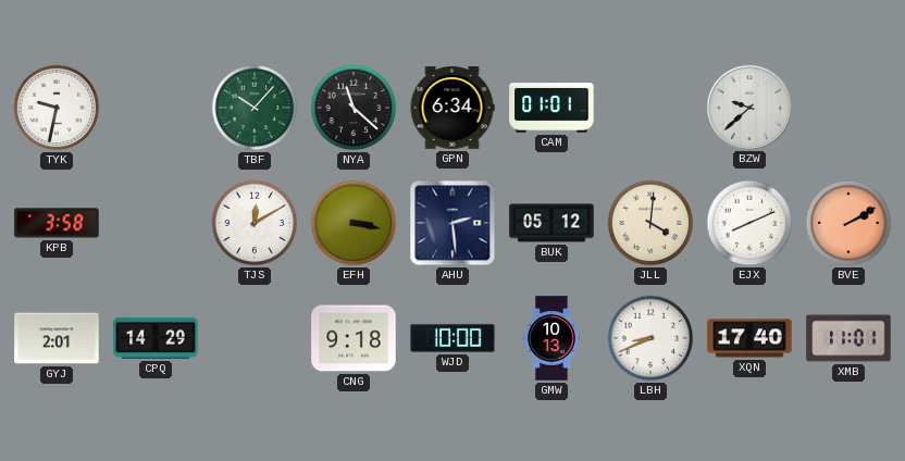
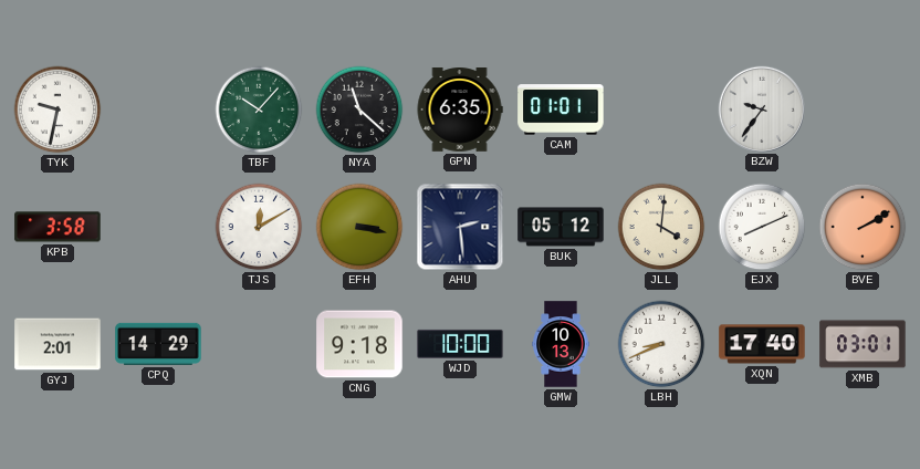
GPN: 6:34 -> 6:35
BZW: 9:38 -> 9:36
XMB: 11:01 -> 03:01
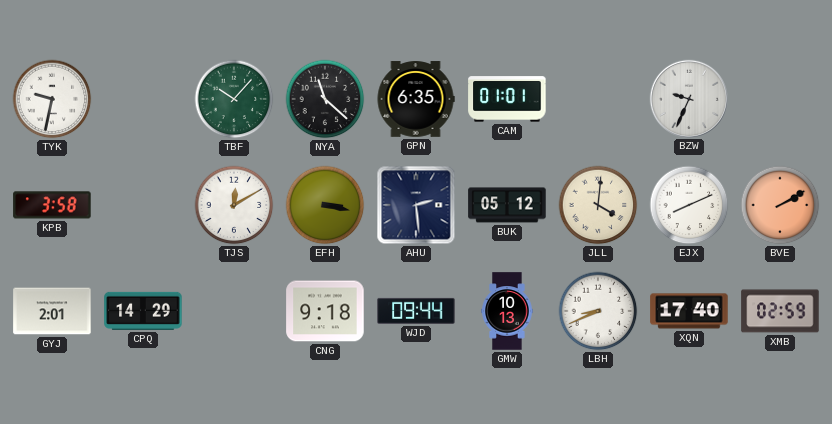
BZW: 9:36 -> 9:34
WJD: 10:00 -> 09:44
XMB: 03:01 -> 02:59
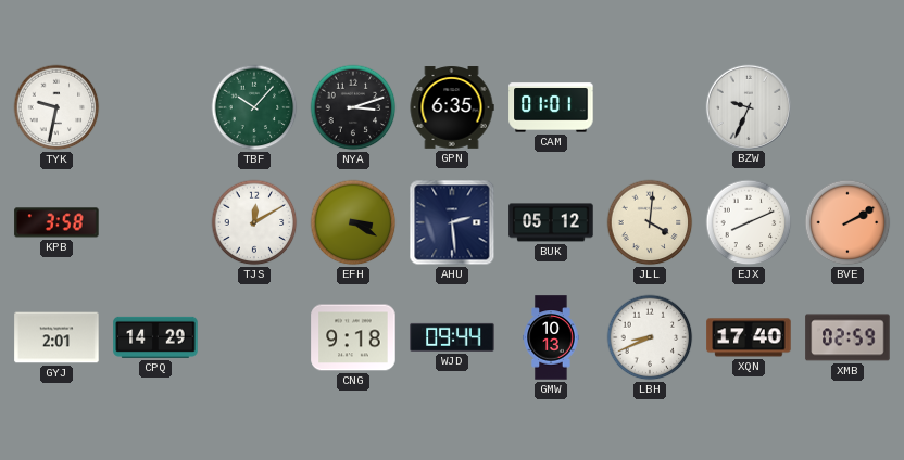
NYA: 11:22 -> 3:12
EFH: 3:17 -> 3:20
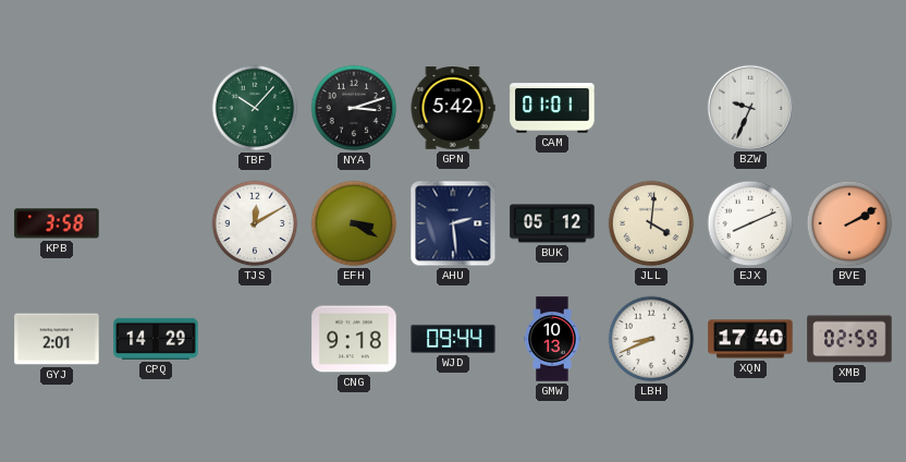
TYK: 9:32 -> none
GPN: 6:35 -> 5:42
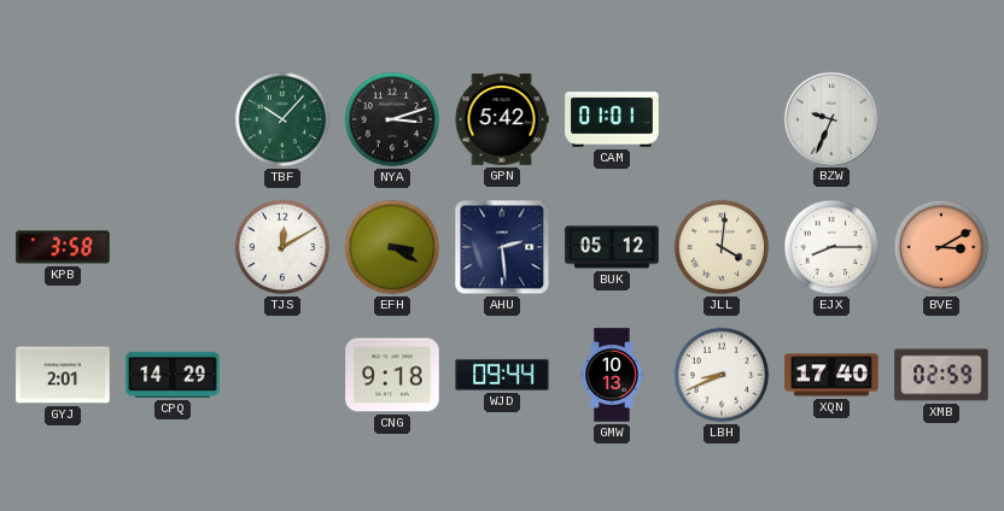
EJX: 8:11 -> 8:15
BVE: 2:10 -> 3:10
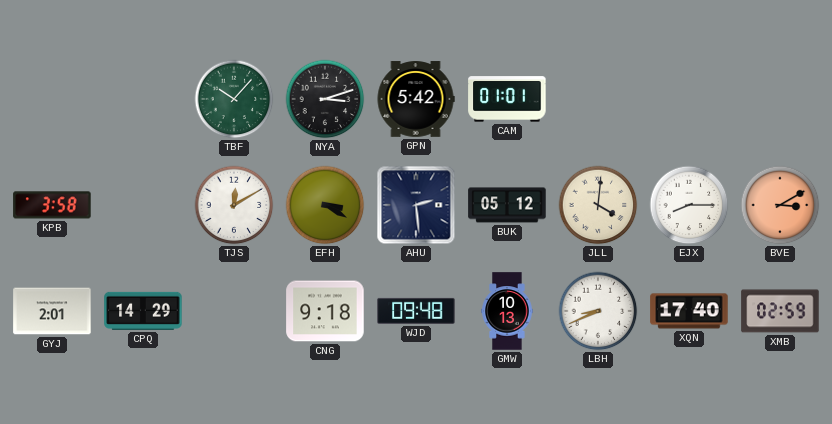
BZW: 9:34 -> none
WJD: 09:44 -> 09:48
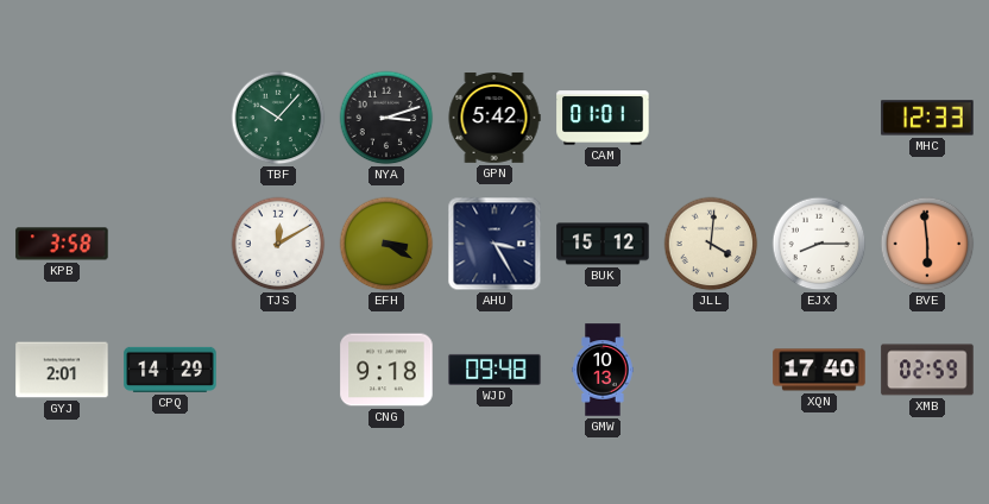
MHC: none -> 12:33
AHU: 2:29 -> 3:25
BUK: 05:12 -> 15:12
BVE: 3:10 -> 5:59
LBH: 8:41 -> none
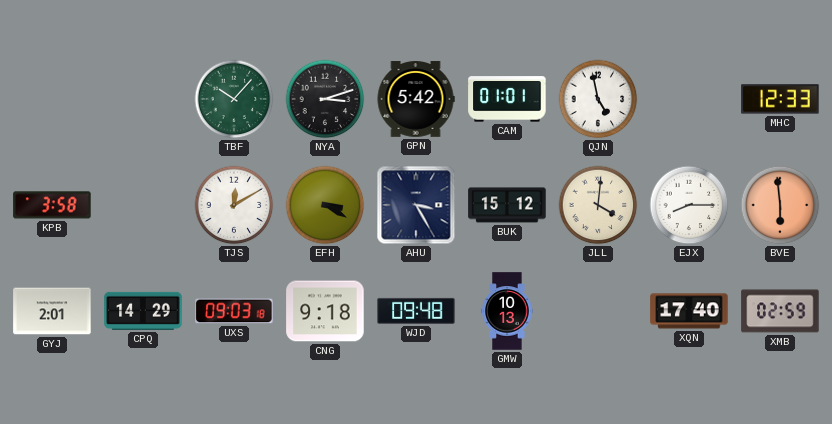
QJN: none -> 4:58
UXS: none -> 09:03
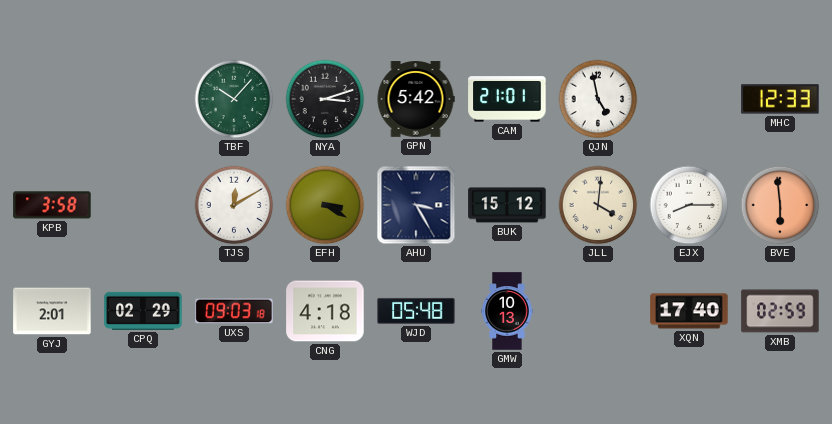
CAM: 01:01 -> 21:01
CPQ: 14:29 -> 02:29
CNG: 9:18 -> 4:18
WJD: 09:48 -> 05:48
